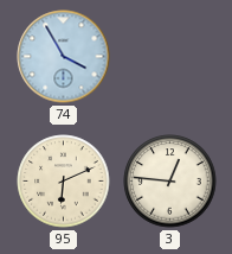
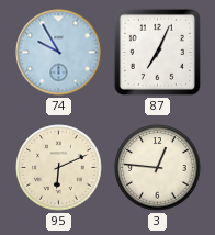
74: 3:55 -> 9:55
87: none -> 7:04
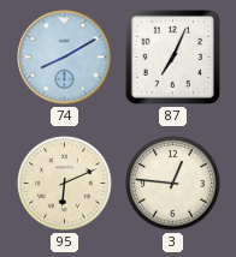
74: 9:55 -> 8:10
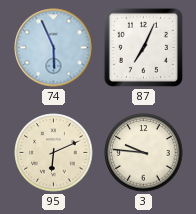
74: 8:10 -> 5:56
3: 12:46 -> 9:46
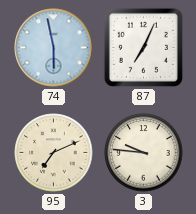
74: 5:56 -> 5:58
95: 6:11 -> 7:11
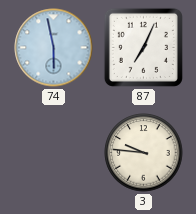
95: 7:11 -> none
